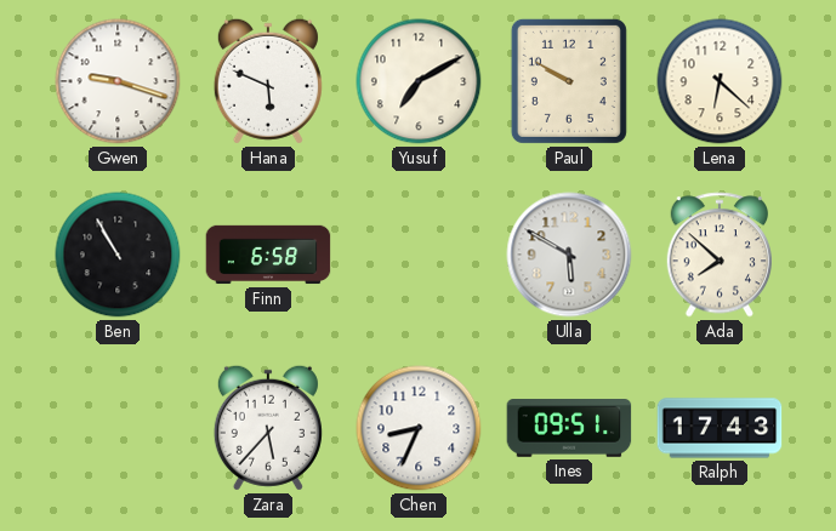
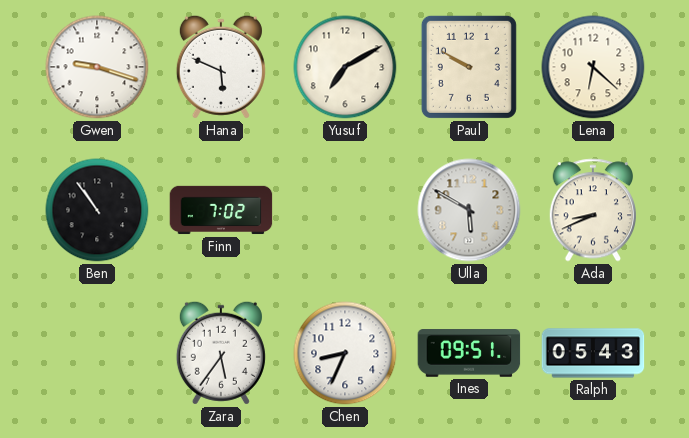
Ben: 10:55 -> 10:54
Finn: 6:58 -> 7:02
Ada: 7:52 -> 8:41
Zara: 5:37 -> 5:36
Ralph: 17:43 -> 05:43
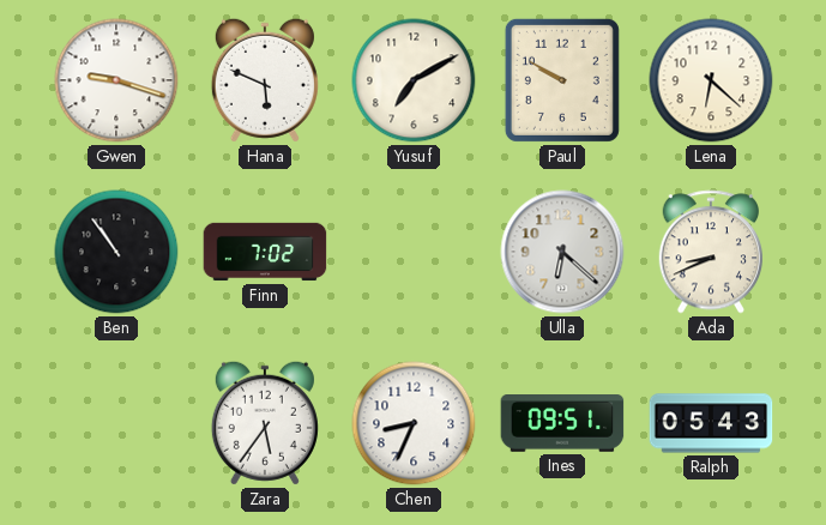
Ulla: 5:50 -> 6:22
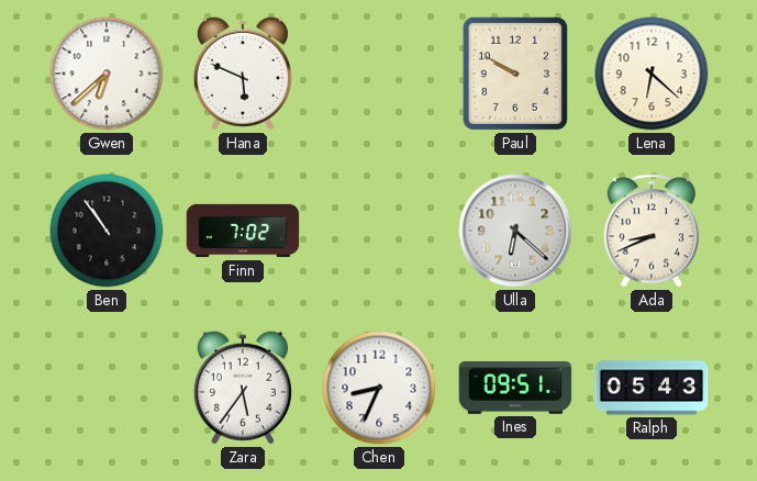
Gwen: 9:18 -> 6:38
Yusuf: 7:10 -> none
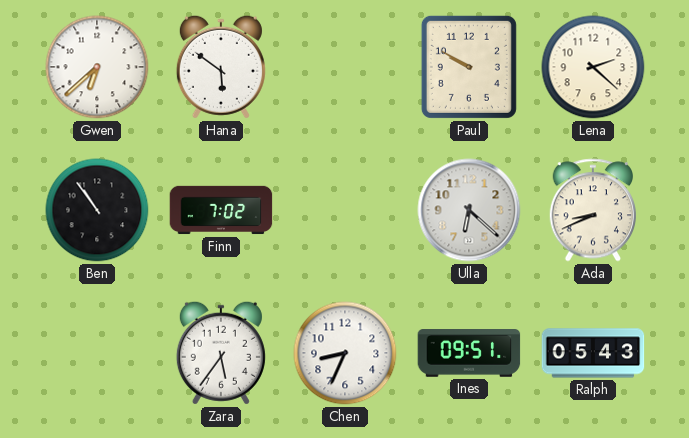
Hana: 5:49 -> 5:51
Lena: 6:22 -> 2:22
